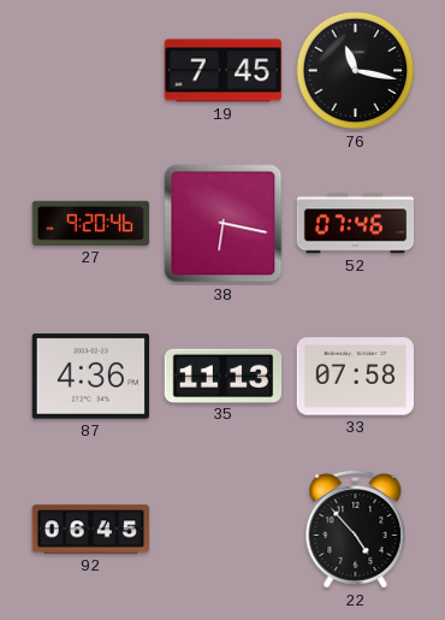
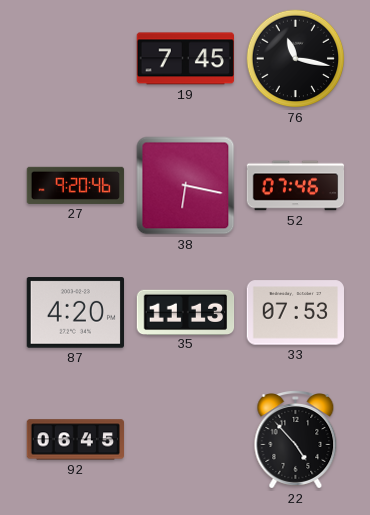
87: 4:36 -> 4:20
33: 07:58 -> 07:53
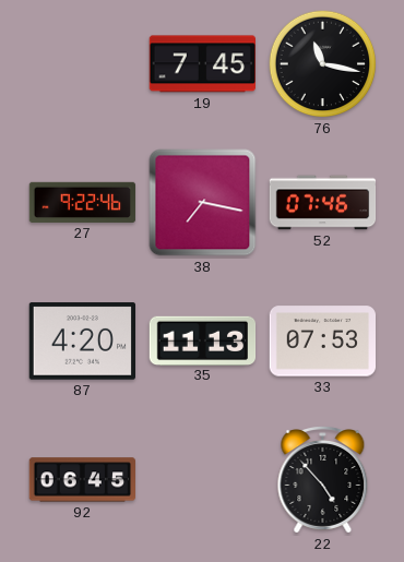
27: 9:20 -> 9:22
38: 6:17 -> 7:17
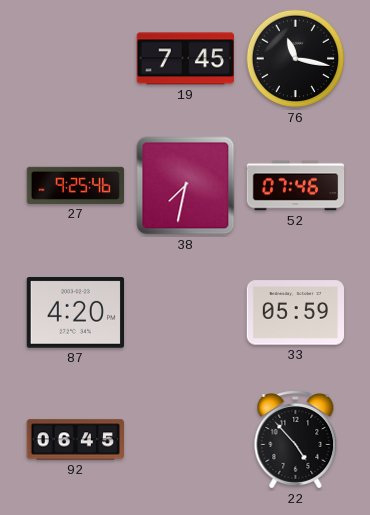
27: 9:22 -> 9:25
38: 7:17 -> 7:32
35: 11:13 -> none
33: 07:53 -> 05:59
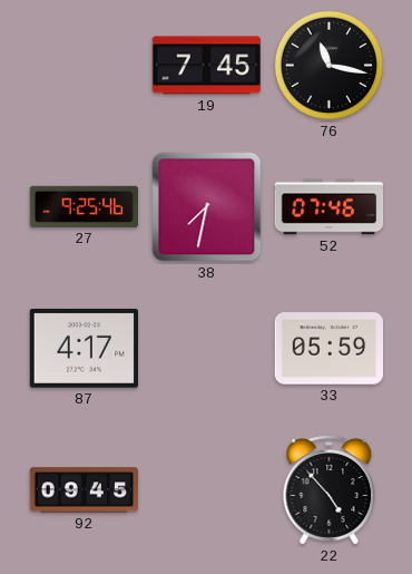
87: 4:20 -> 4:17
92: 06:45 -> 09:45
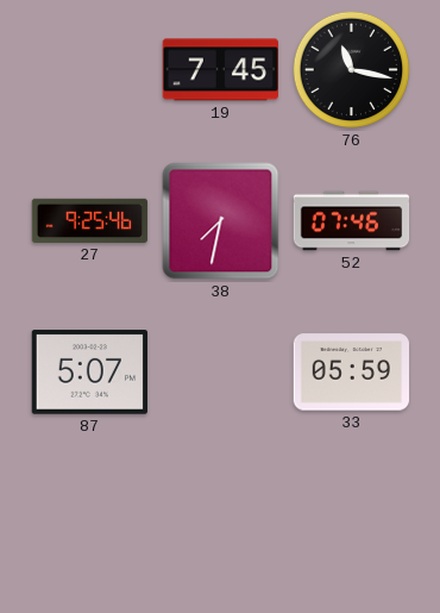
87: 4:17 -> 5:07
92: 09:45 -> none
22: 4:53 -> none
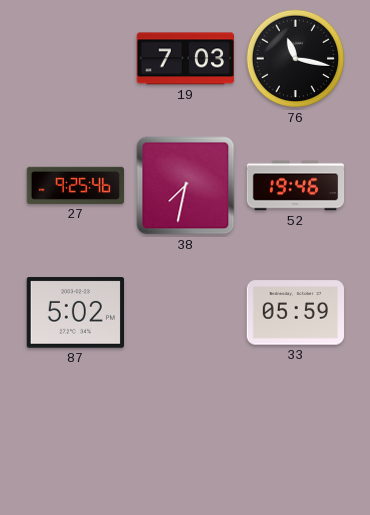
19: 7:45 -> 7:03
52: 07:46 -> 19:46
87: 5:07 -> 5:02
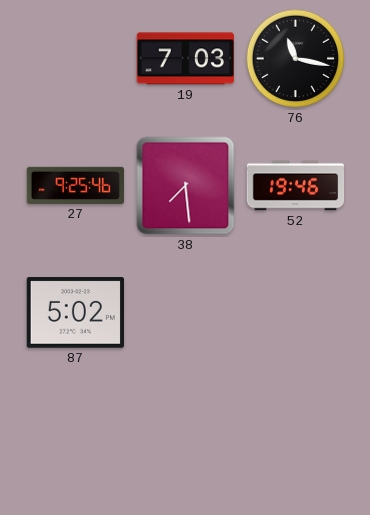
38: 7:32 -> 7:29
33: 05:59 -> none
